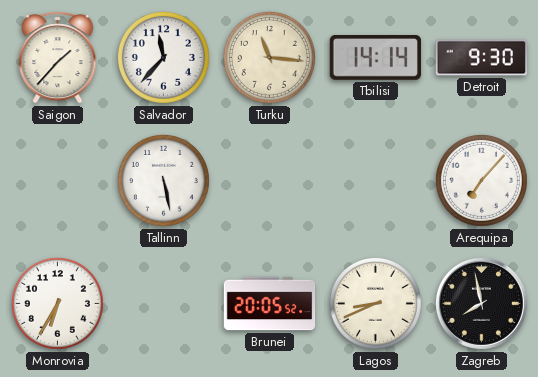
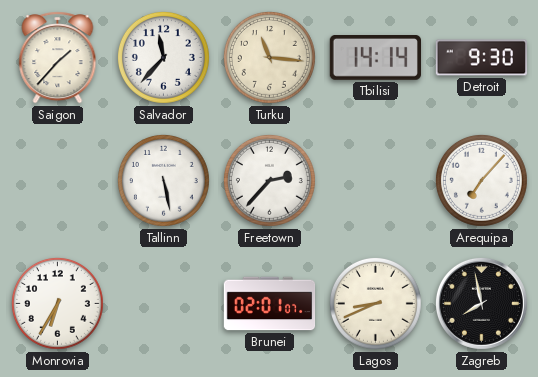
Freetown: none -> 2:37
Brunei: 20:05 -> 02:01
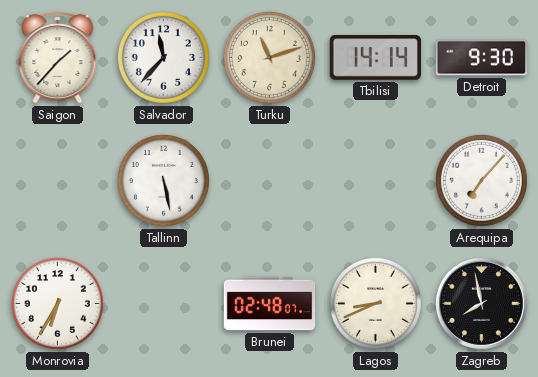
Turku: 11:16 -> 11:12
Freetown: 2:37 -> none
Brunei: 02:01 -> 02:48
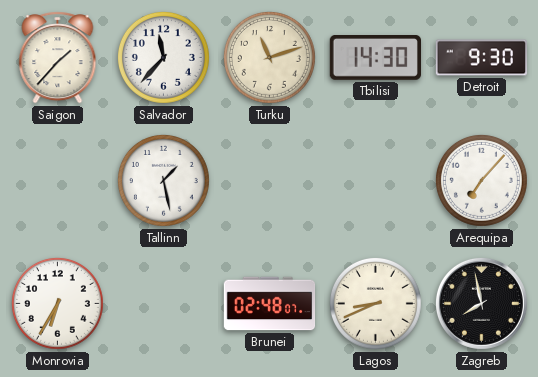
Tbilisi: 14:14 -> 14:30
Tallinn: 5:28 -> 1:28
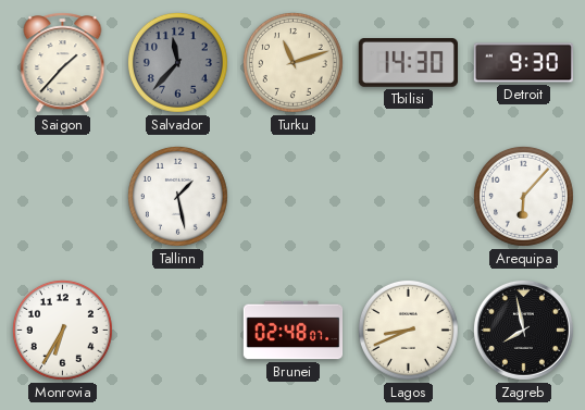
Salvador dial: white -> grey
Arequipa: 7:07 -> 6:07
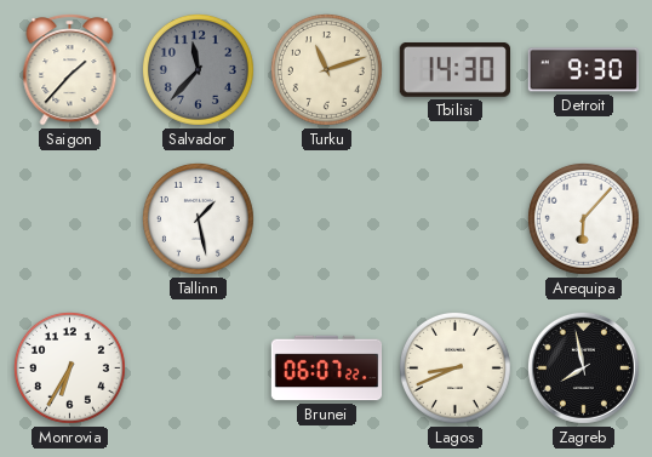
Brunei: 02:48 -> 06:07
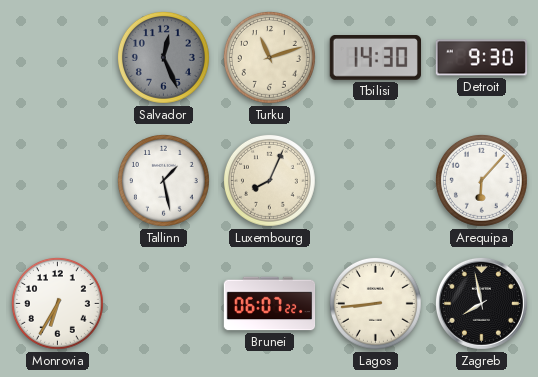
Saigon: 1:37 -> none
Salvador: 11:37 -> 12:26
Luxembourg: none -> 8:04
Lagos: 8:41 -> 8:44
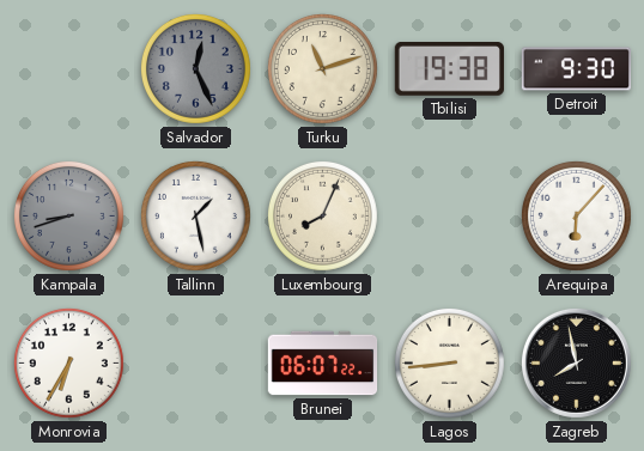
Tbilisi: 14:30 -> 19:38
Kampala: none -> 8:42
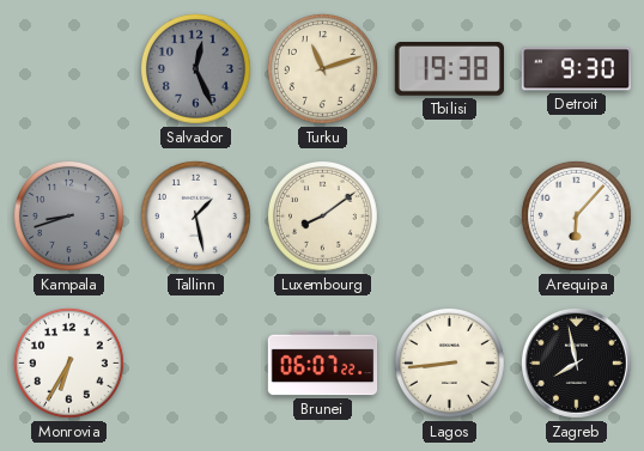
Luxembourg: 8:04 -> 8:09
